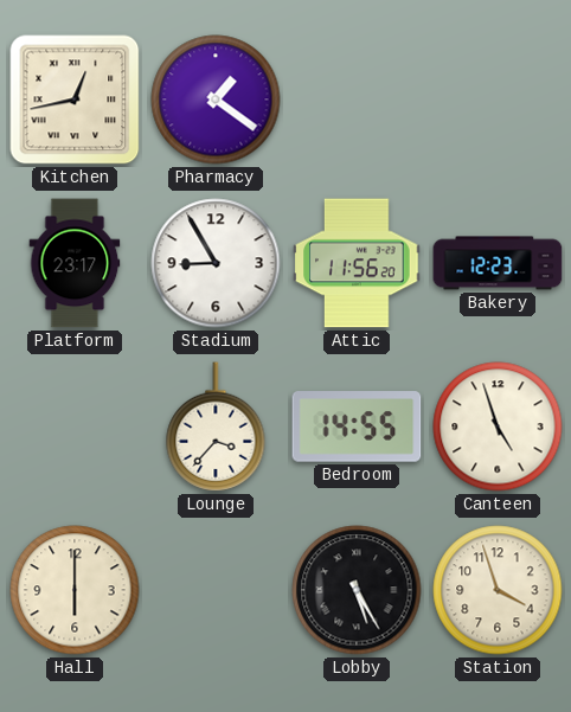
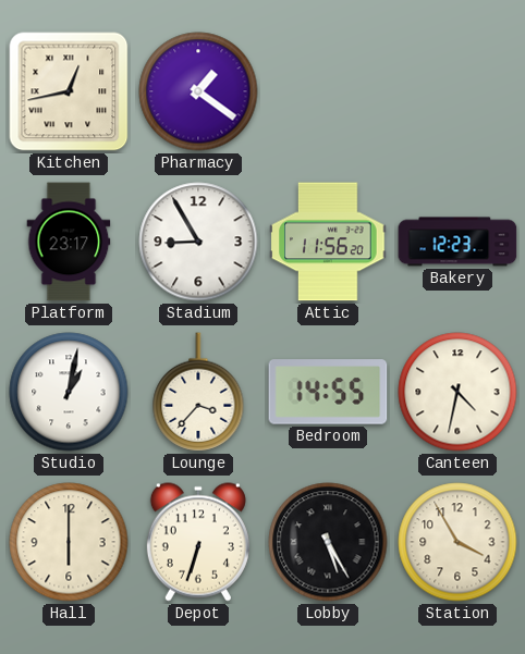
Studio: none -> 1:02
Canteen: 4:57 -> 4:32
Depot: none -> 6:33
Station: 3:57 -> 3:55
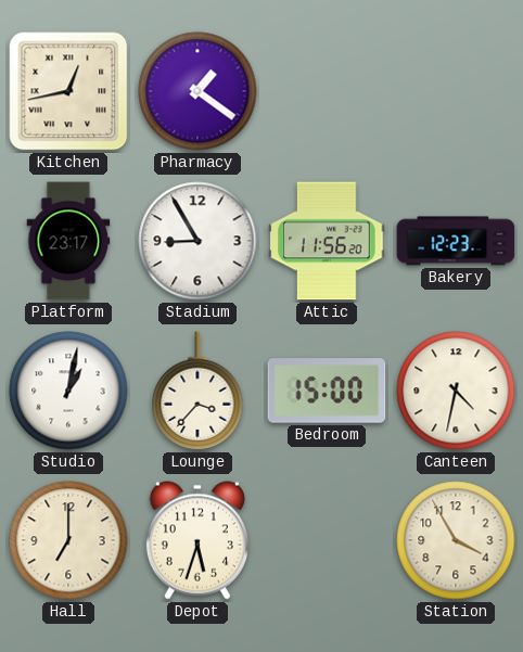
Bedroom: 14:55 -> 15:00
Hall: 6:00 -> 7:00
Depot: 6:33 -> 5:33
Lobby: 5:25 -> none
